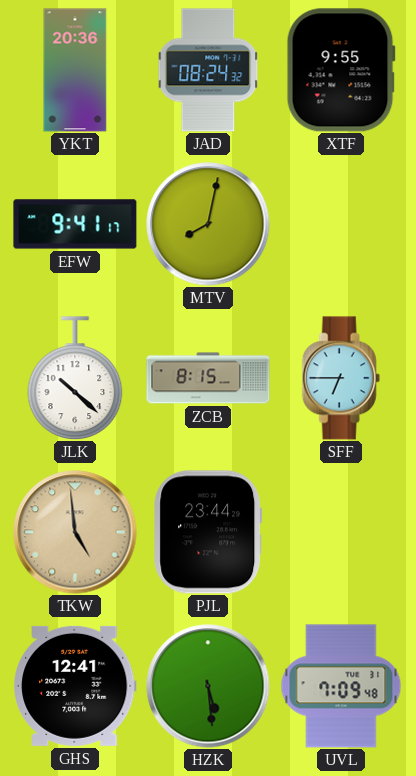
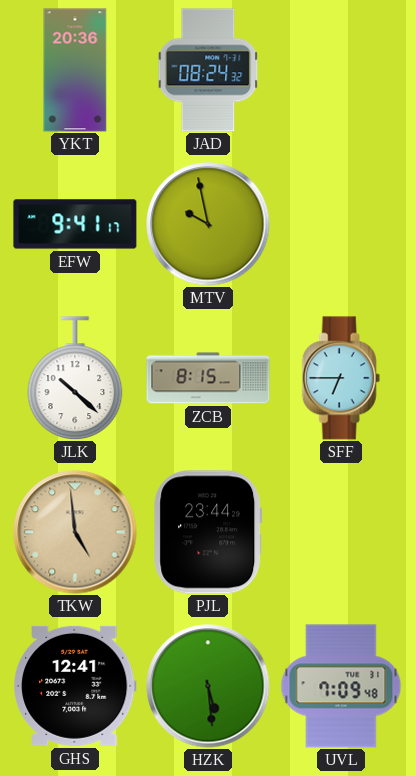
XTF: 9:55 -> none
MTV: 8:02 -> 9:58
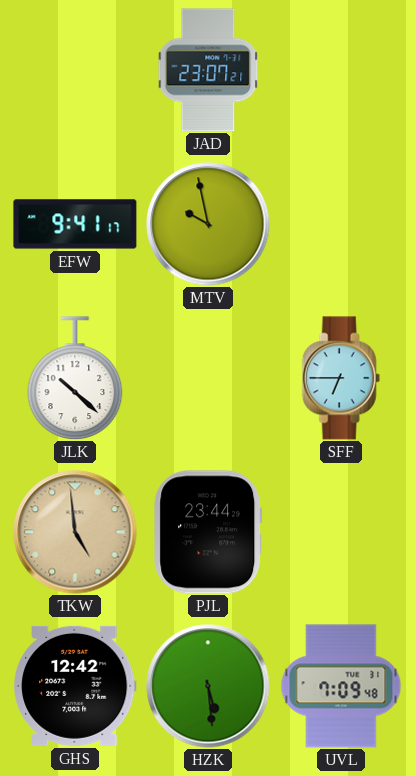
YKT: 20:36 -> none
JAD: 08:24 -> 23:07
ZCB: 8:15 -> none
GHS: 12:41 -> 12:42
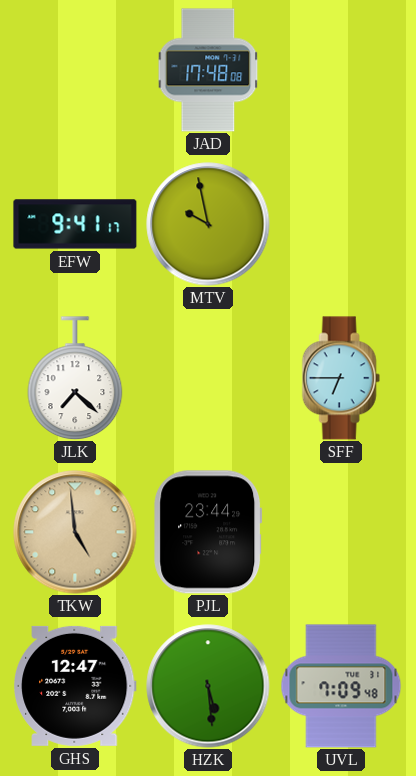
JAD: 23:07 -> 17:48
JLK: 10:22 -> 7:22
GHS: 12:42 -> 12:47
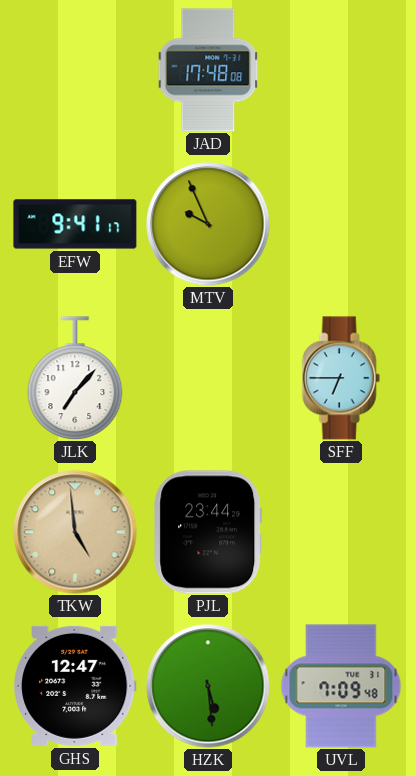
MTV: 9:58 -> 9:56
JLK: 7:22 -> 7:07
